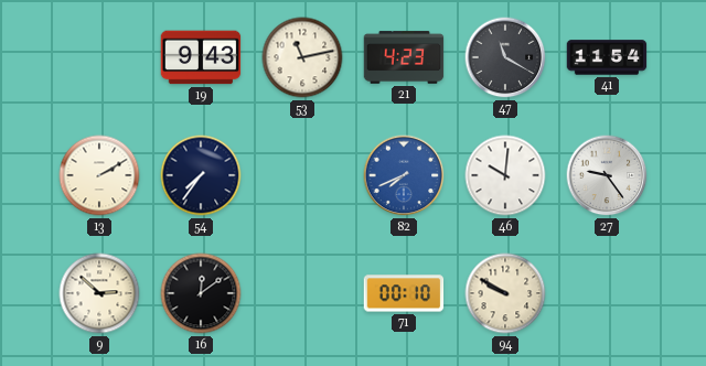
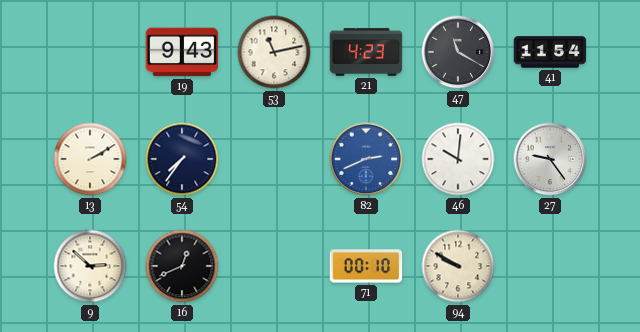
82: 7:41 -> 2:41
16: 12:09 -> 12:41
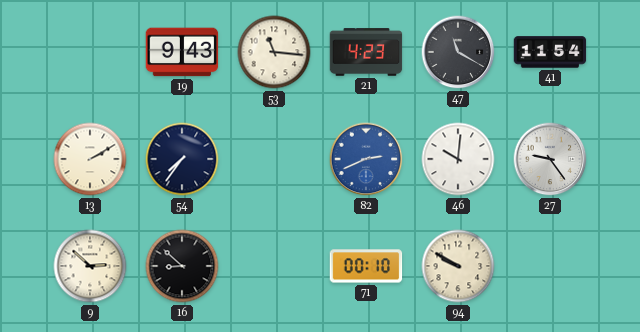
53: 11:13 -> 11:16
16: 12:41 -> 8:52
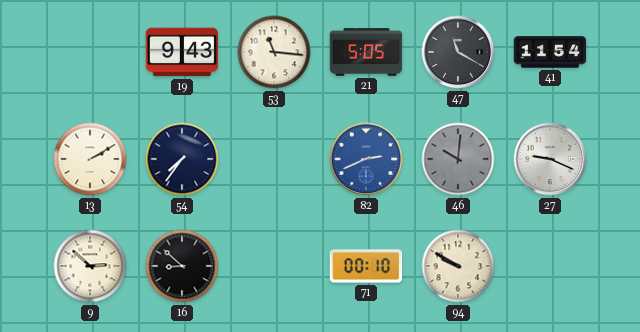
21: 4:23 -> 5:05
46 dial: white -> grey
27: 9:24 -> 9:19
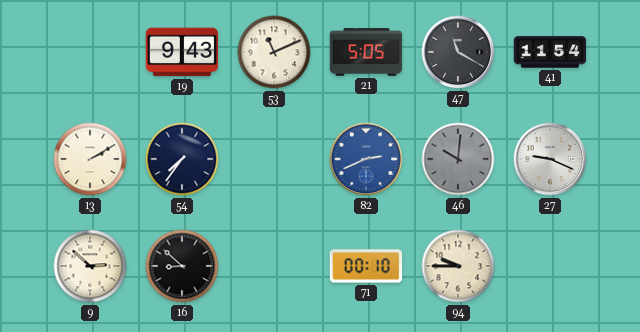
53: 11:16 -> 11:11
94: 9:50 -> 9:45
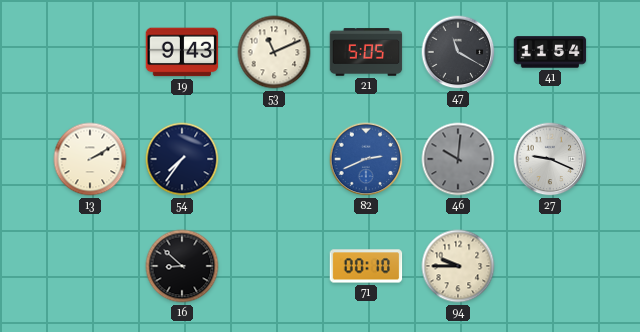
9: 2:52 -> none
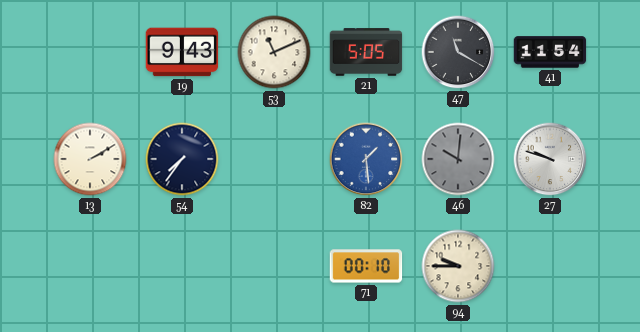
82: 2:41 -> 1:29
27: 9:19 -> 9:48
16: 8:52 -> none
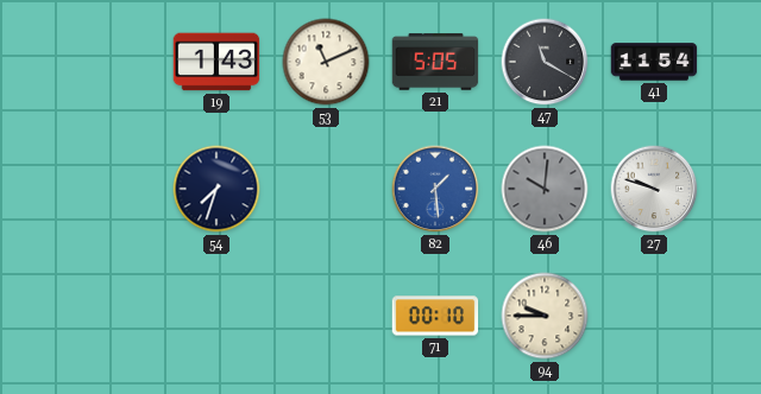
19: 9:43 -> 1:43
13: 2:10 -> none
54: 7:36 -> 7:33
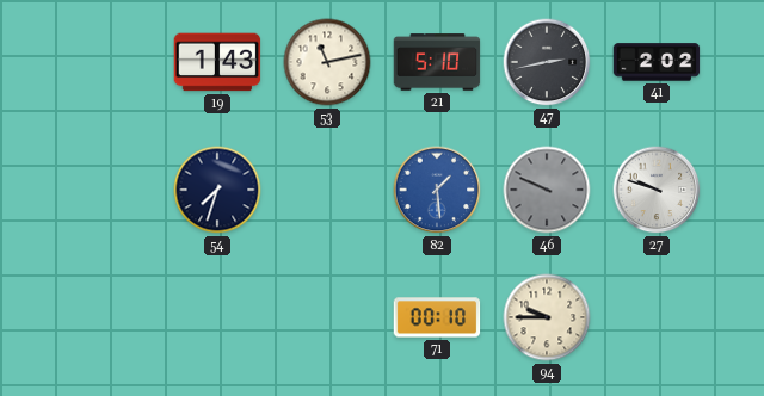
53: 11:11 -> 11:13
21: 5:05 -> 5:10
47: 11:20 -> 2:43
41: 11:54 -> 2:02
46: 10:01 -> 9:49
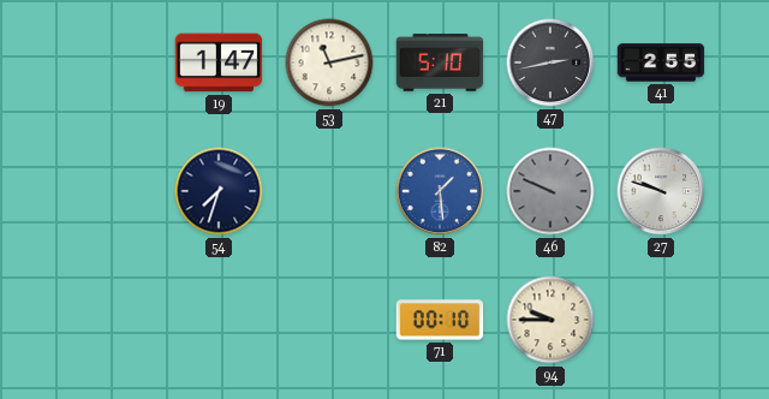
19: 1:43 -> 1:47
41: 2:02 -> 2:55
